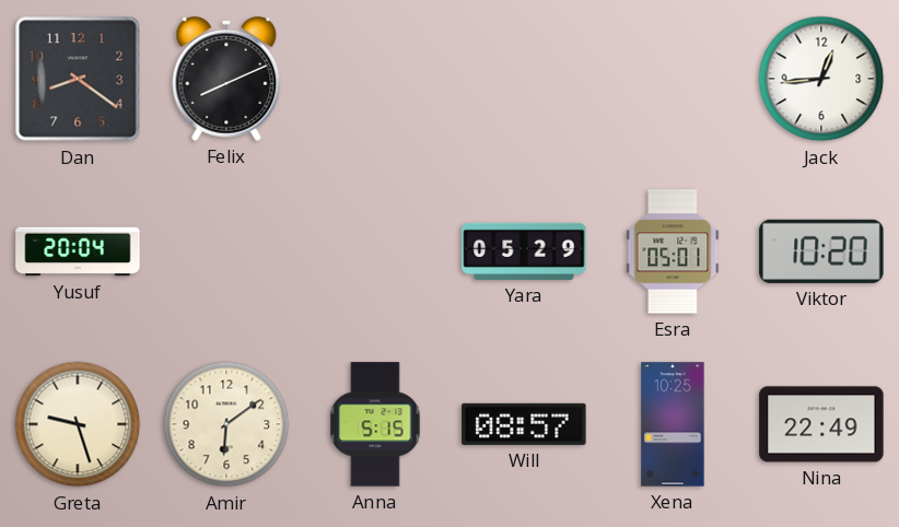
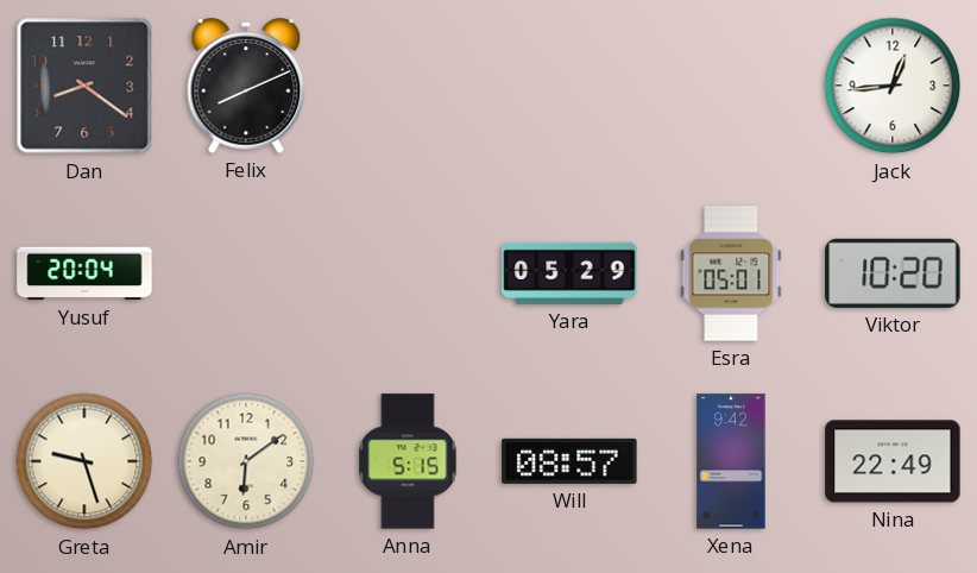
Xena: 10:25 -> 9:42
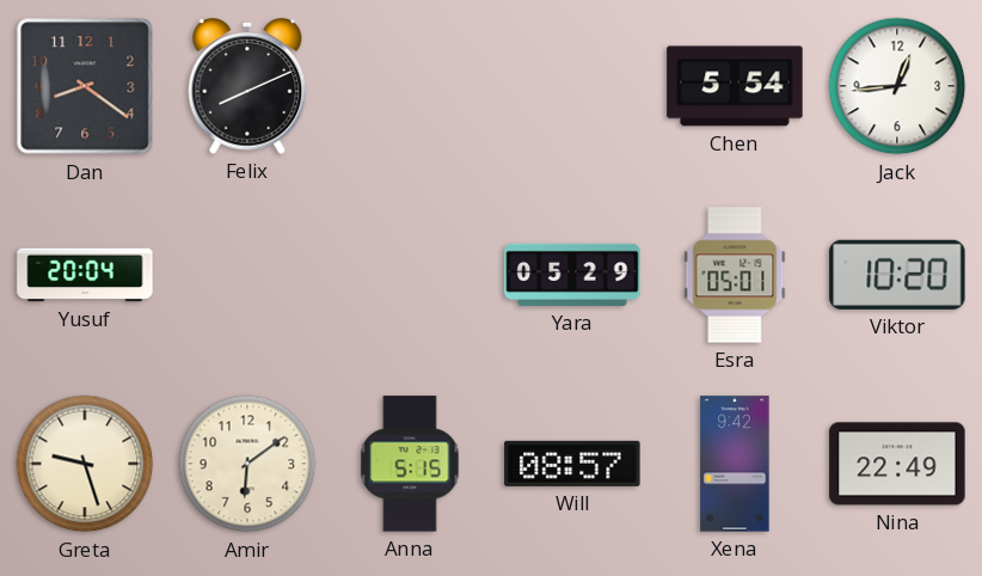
Chen: none -> 5:54
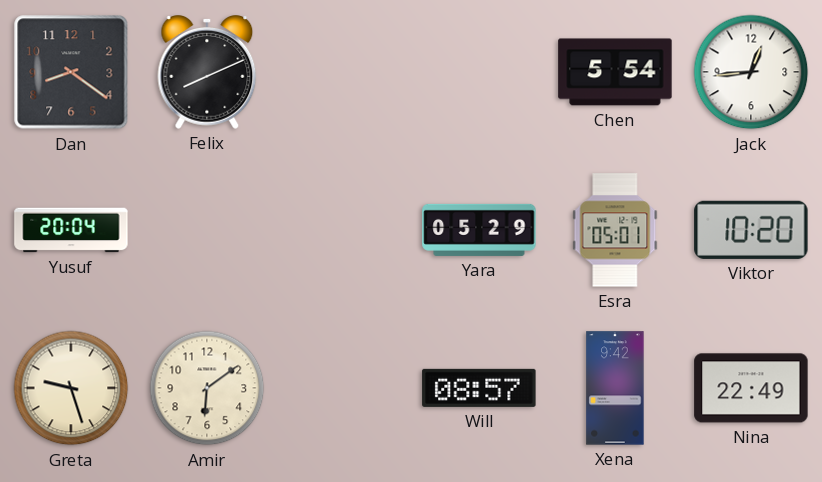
Anna: 5:15 -> none
